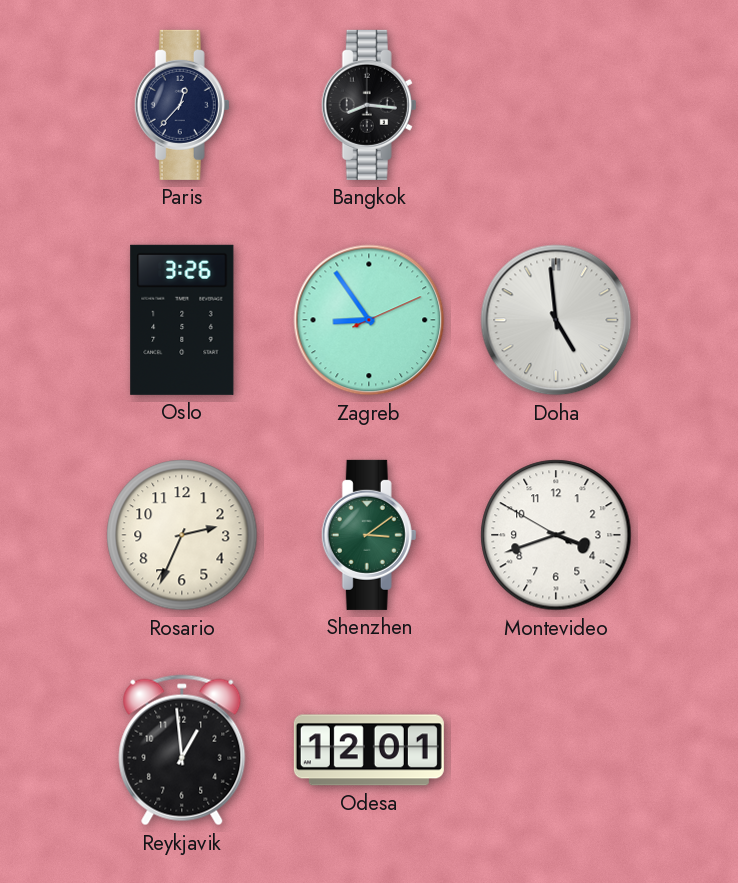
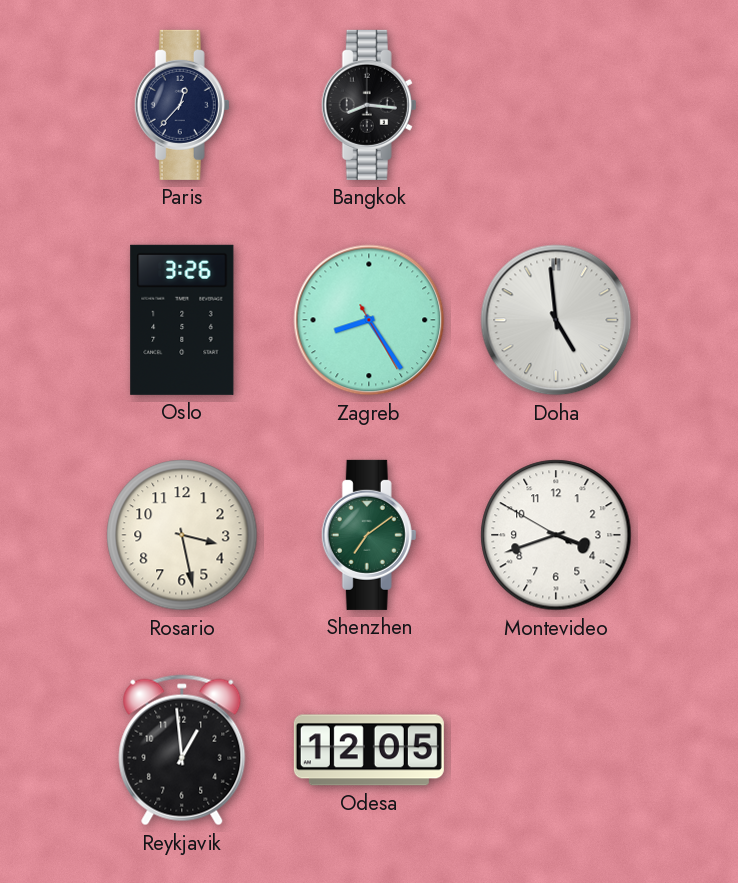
Zagreb: 8:54 -> 8:24
Rosario: 2:34 -> 3:28
Shenzhen: 3:09 -> 7:09
Odesa: 12:01 -> 12:05
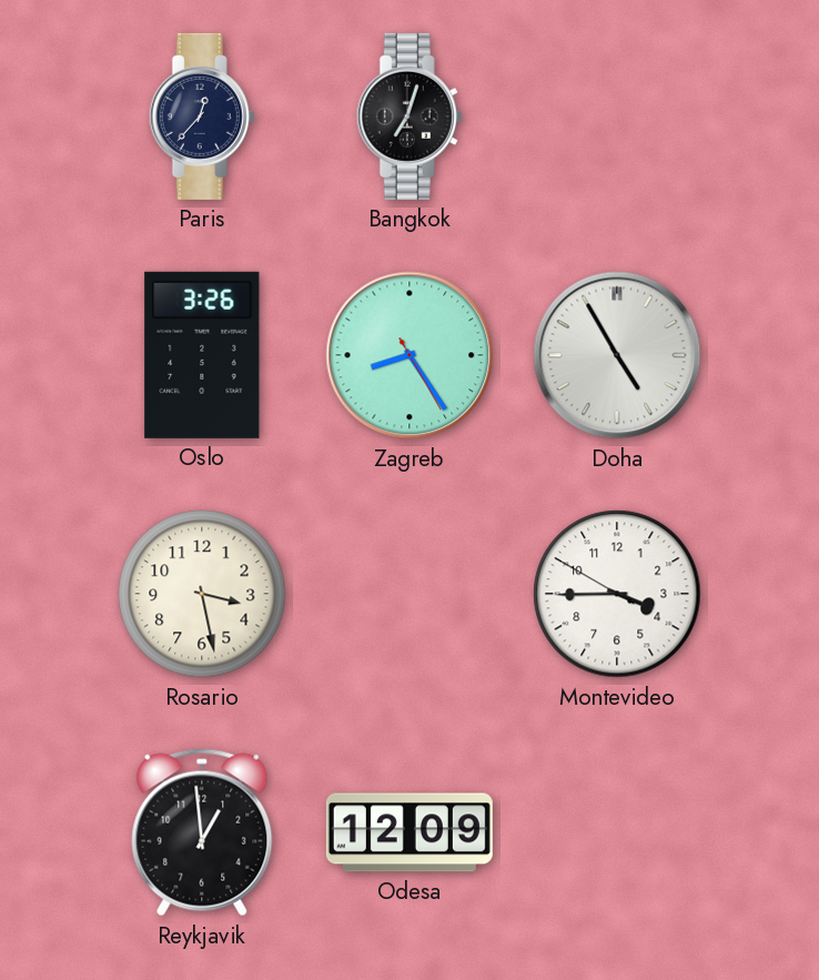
Bangkok: 8:16 -> 7:03
Doha: 4:59 -> 4:55
Shenzhen: 7:09 -> none
Montevideo: 3:41 -> 3:44
Odesa: 12:05 -> 12:09
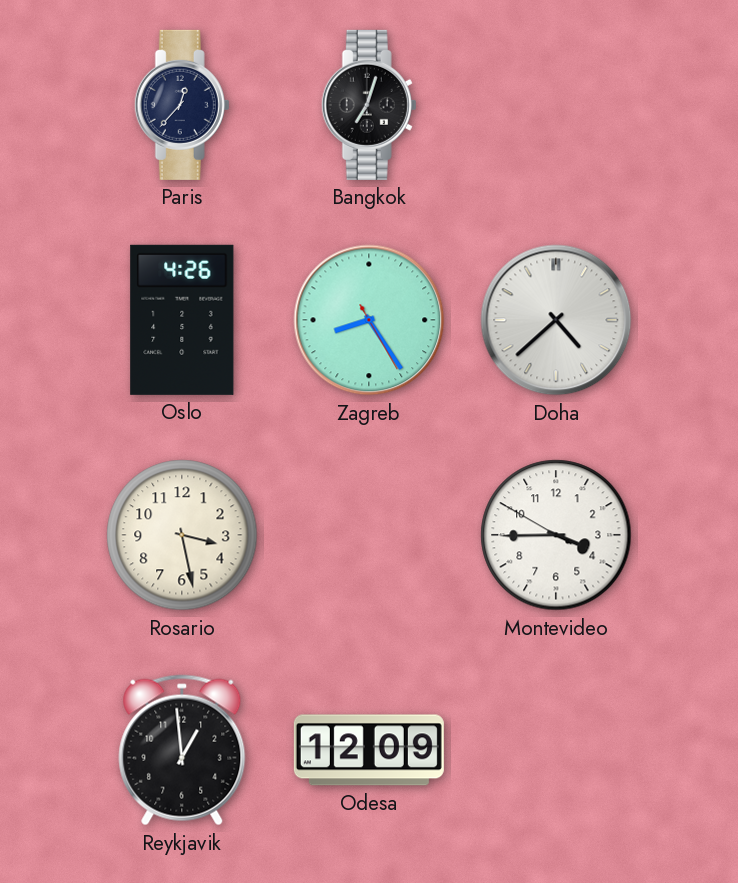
Oslo: 3:26 -> 4:26
Doha: 4:55 -> 4:38
